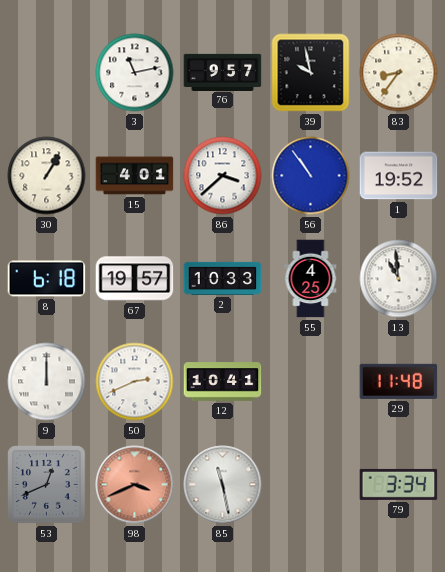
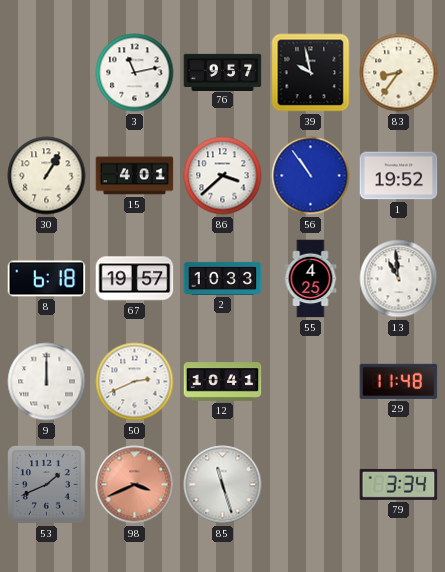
53: 12:41 -> 1:41
85: 11:28 -> 11:27
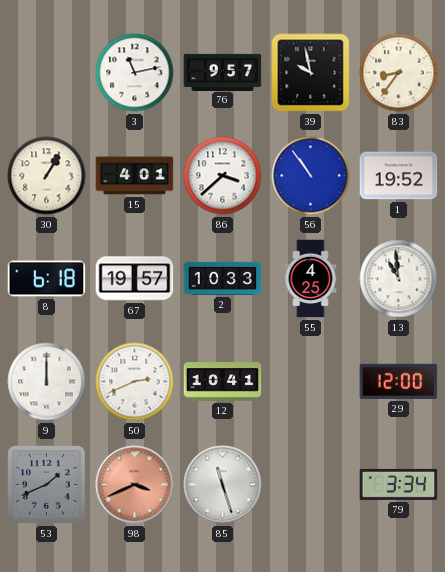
29: 11:48 -> 12:00
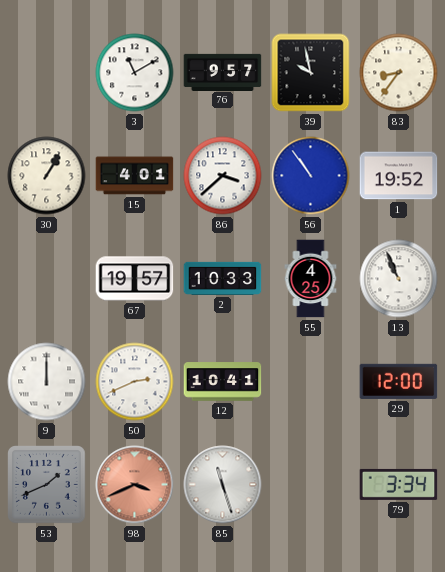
3: 11:13 -> 11:10
8: 6:18 -> none
13: 10:59 -> 10:56
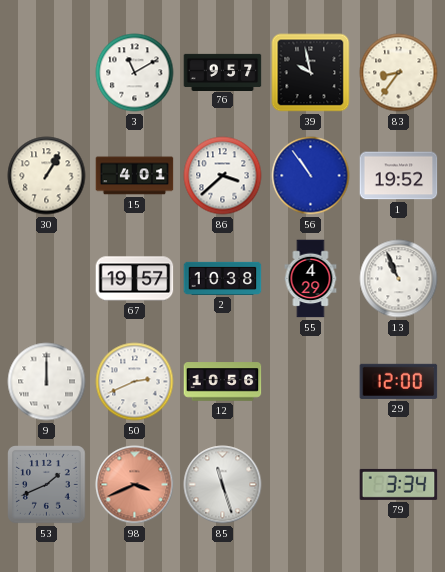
2: 10:33 -> 10:38
55: 4:25 -> 4:29
12: 10:41 -> 10:56
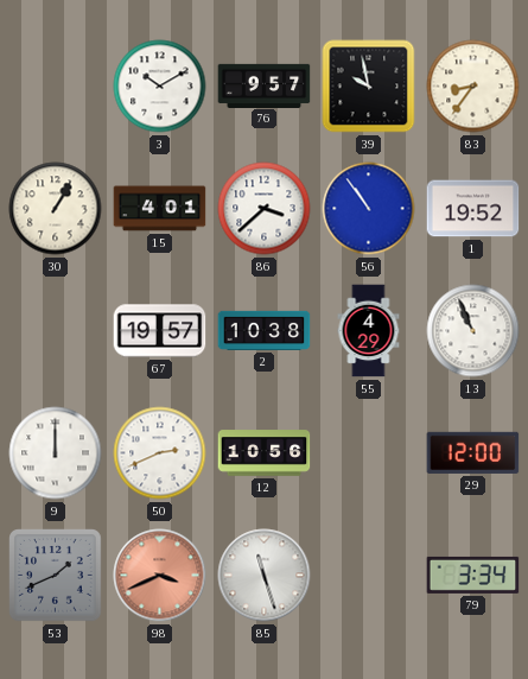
3: 11:10 -> 10:10
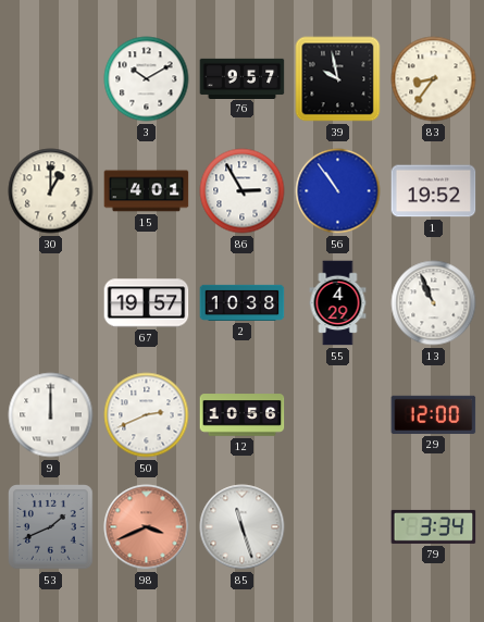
30: 1:05 -> 1:00
86: 3:38 -> 2:55
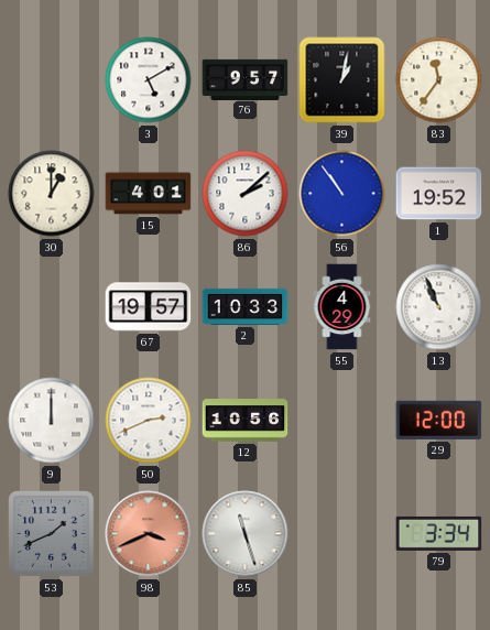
3: 10:10 -> 5:10
39: 9:58 -> 1:02
83: 8:36 -> 11:36
86: 2:55 -> 2:08
2: 10:38 -> 10:33
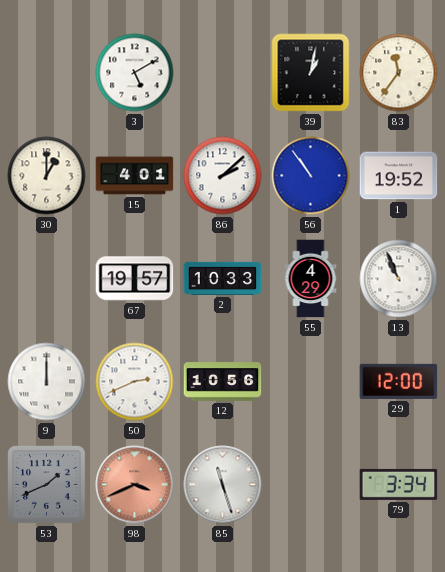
76: 9:57 -> none
